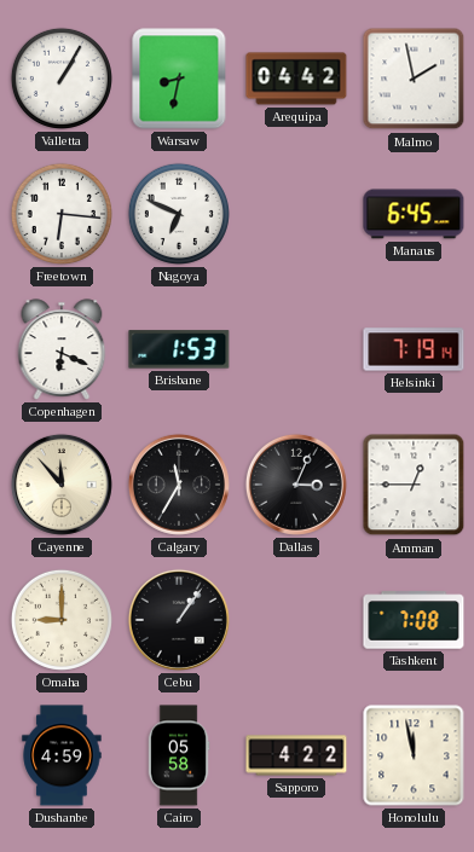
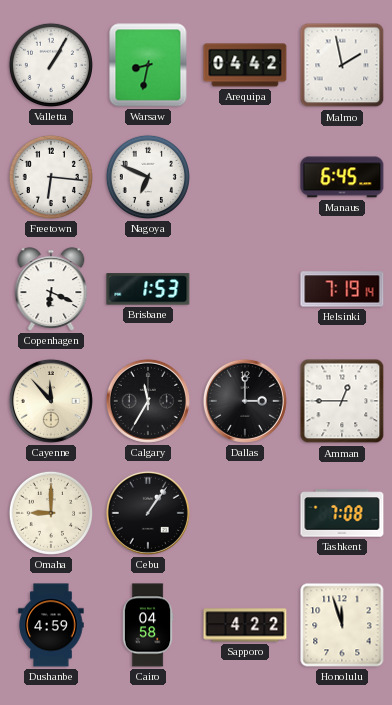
Dallas: 3:04 -> 3:00
Cairo: 05:58 -> 04:58
Honolulu: 11:58 -> 11:57
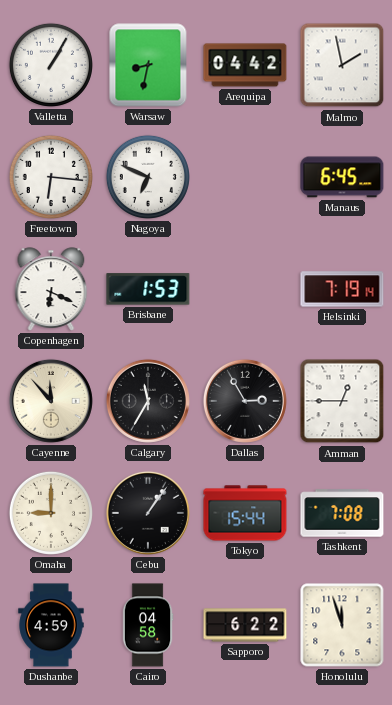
Dallas: 3:00 -> 2:55
Tokyo: none -> 15:44
Sapporo: 4:22 -> 6:22
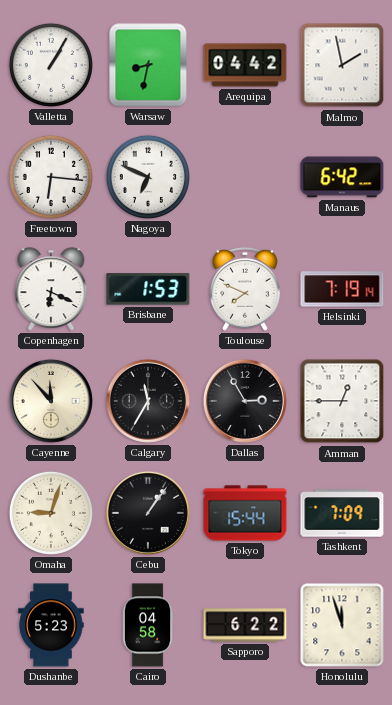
Manaus: 6:45 -> 6:42
Toulouse: none -> 7:49
Omaha: 9:00 -> 9:03
Tashkent: 7:08 -> 7:09
Dushanbe: 4:59 -> 5:23
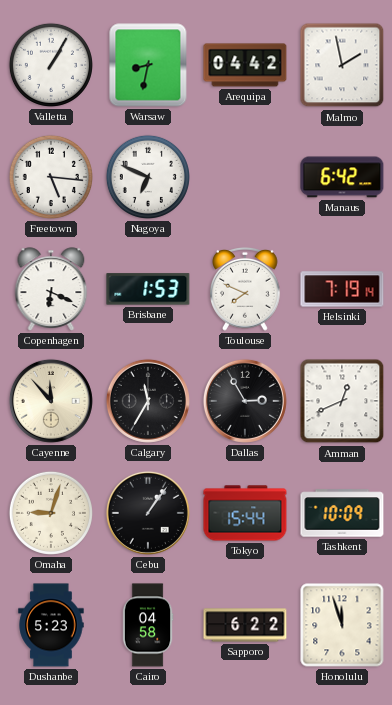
Freetown: 6:16 -> 5:16
Amman: 12:45 -> 12:41
Tashkent: 7:09 -> 10:09
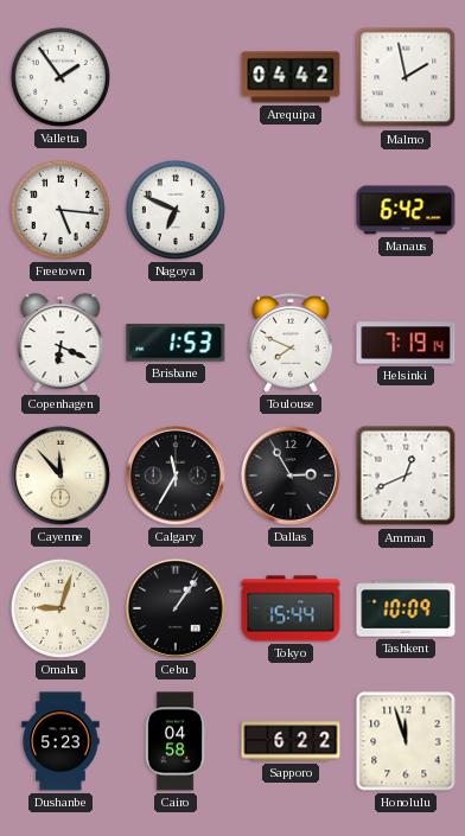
Valletta: 1:05 -> 1:54
Warsaw: 8:32 -> none
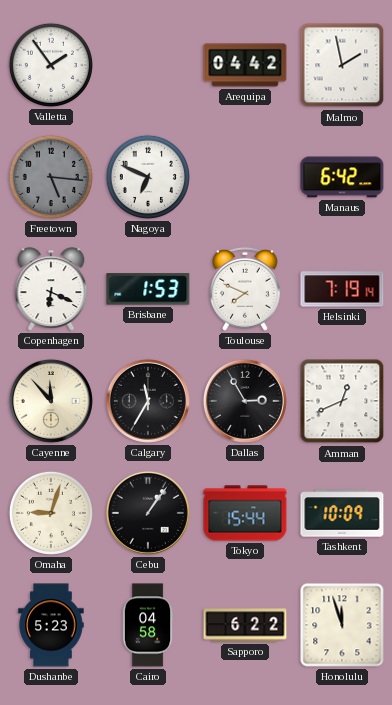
Freetown dial: white -> grey
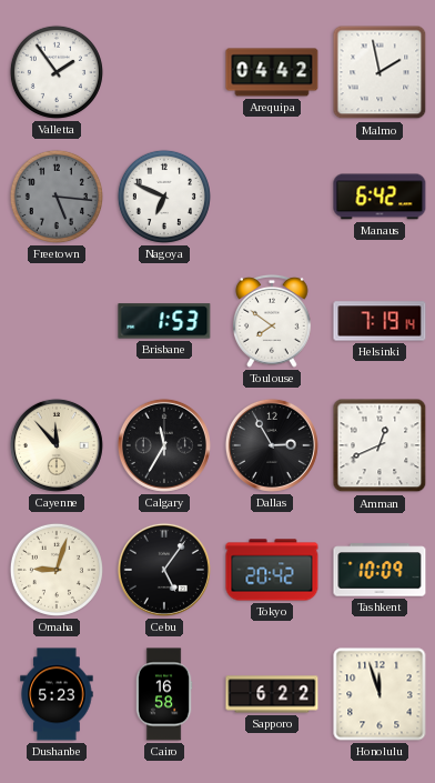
Copenhagen: 6:19 -> none
Toulouse: 7:49 -> 7:51
Cebu: 1:06 -> 5:06
Tokyo: 15:44 -> 20:42
Cairo: 04:58 -> 16:58
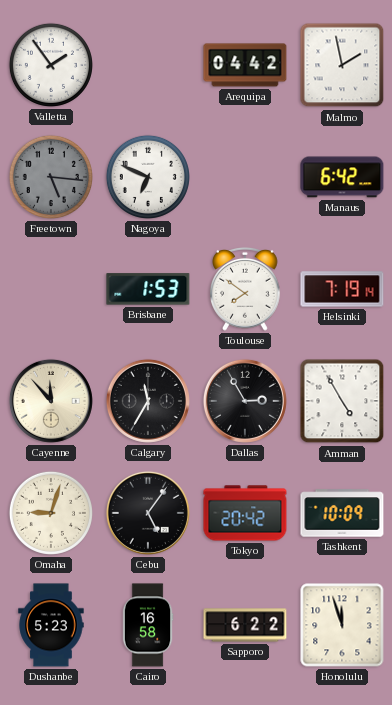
Amman: 12:41 -> 4:55
